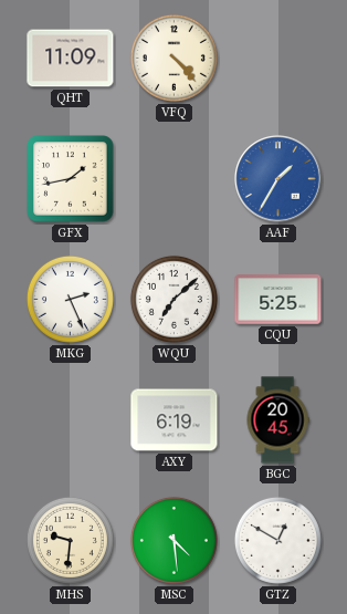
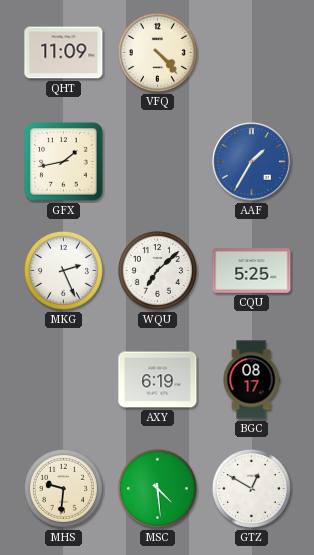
BGC: 20:45 -> 08:17
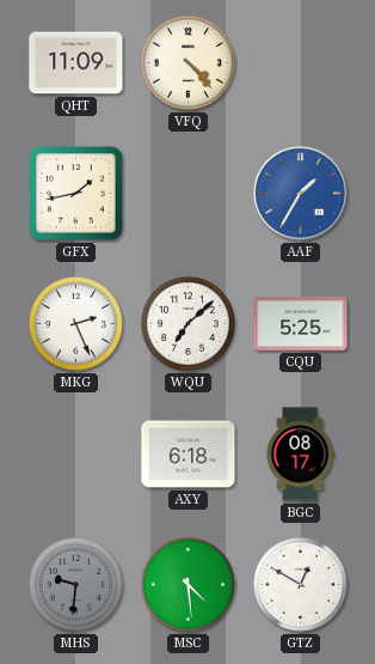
AXY: 6:19 -> 6:18
MHS dial: cream -> grey
